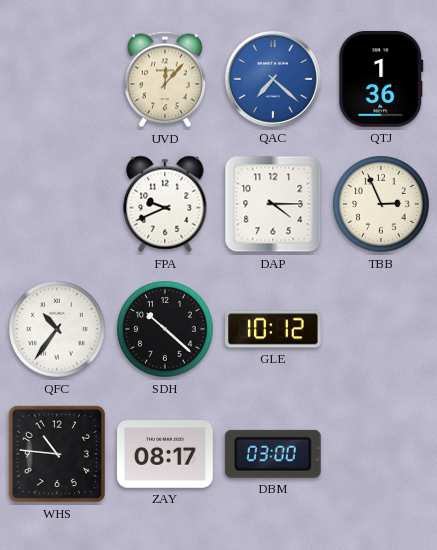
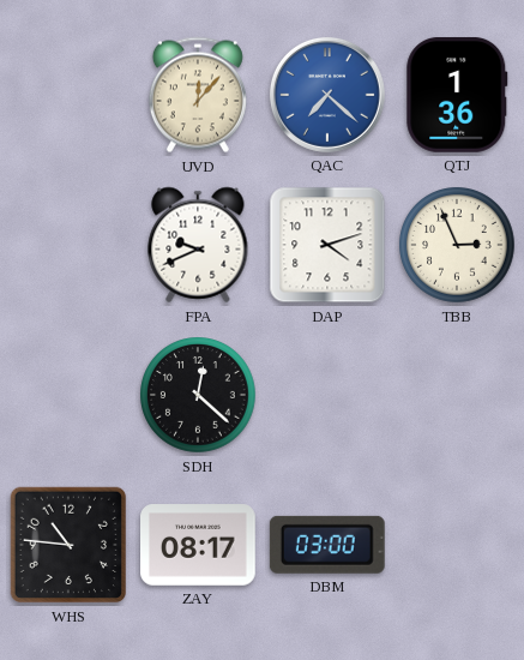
DAP: 4:15 -> 4:12
QFC: 10:36 -> none
SDH: 10:22 -> 12:22
GLE: 10:12 -> none
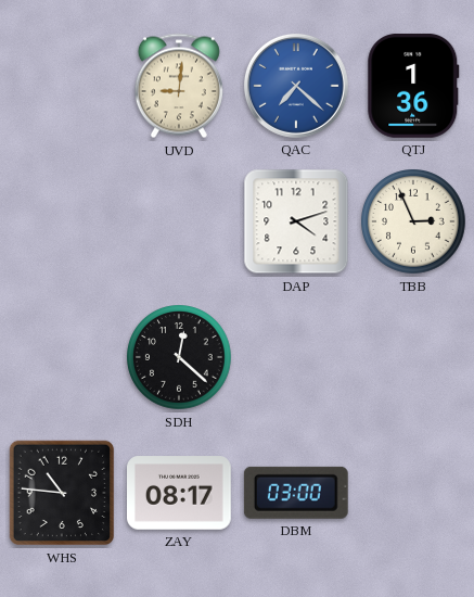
UVD: 12:07 -> 9:01
FPA: 9:41 -> none
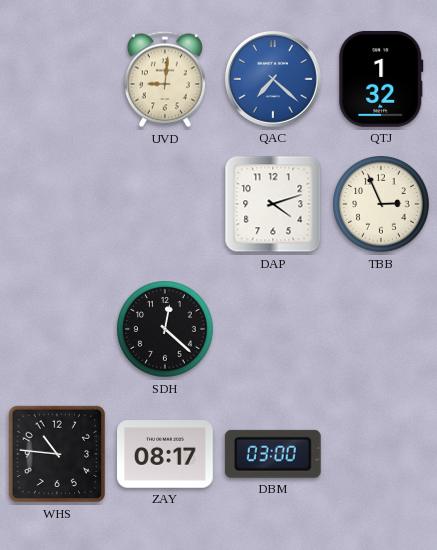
QTJ: 1:36 -> 1:32
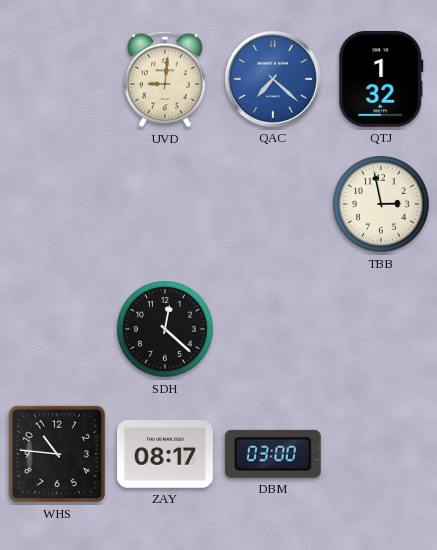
DAP: 4:12 -> none
TBB: 2:56 -> 2:58
